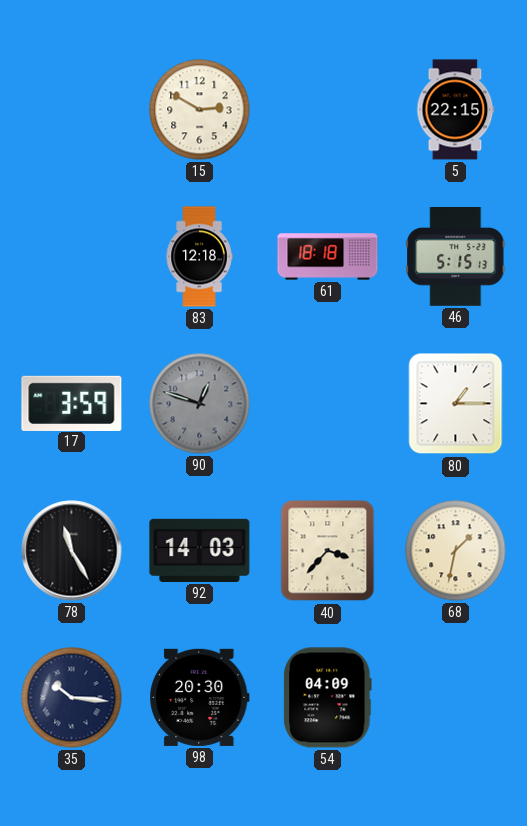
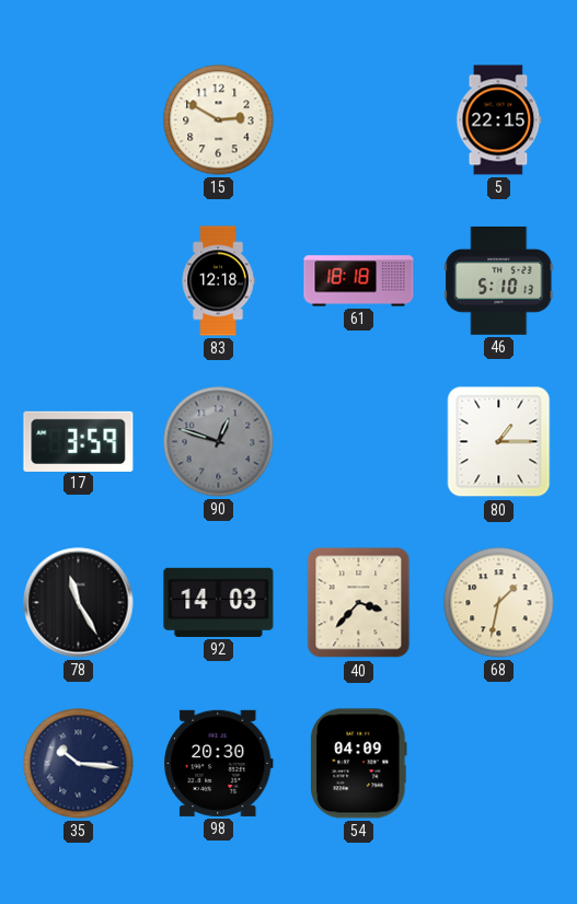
46: 5:15 -> 5:10
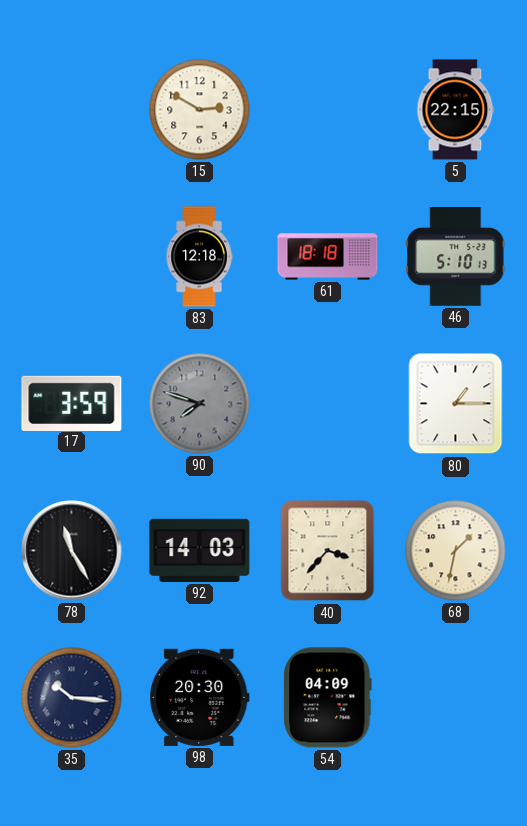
90: 12:48 -> 7:48
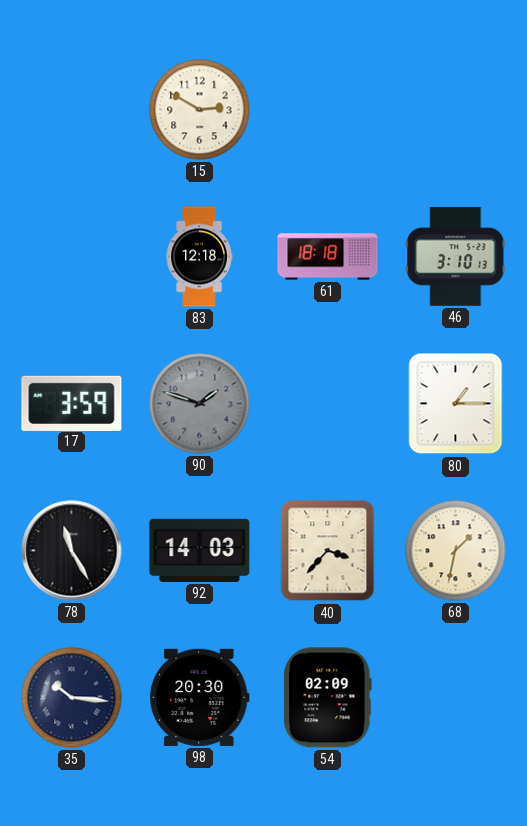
5: 22:15 -> none
46: 5:10 -> 3:10
90: 7:48 -> 1:48
54: 04:09 -> 02:09
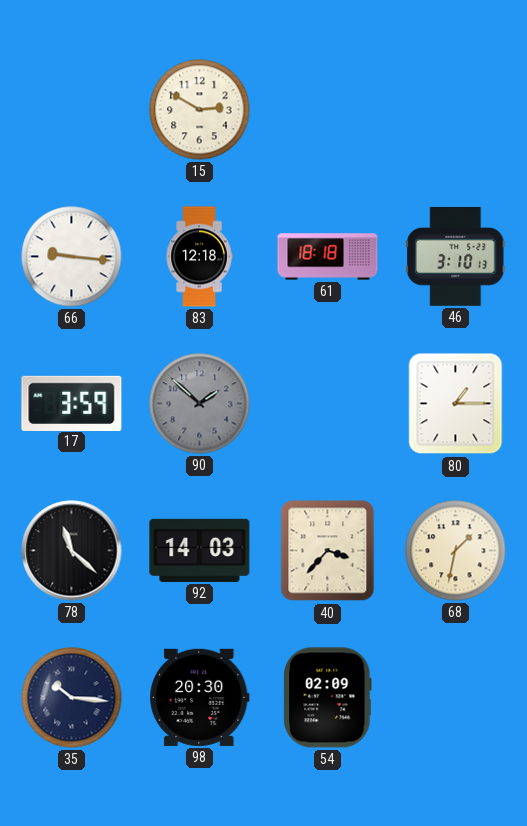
66: none -> 9:16
90: 1:48 -> 1:52
78: 11:25 -> 11:22
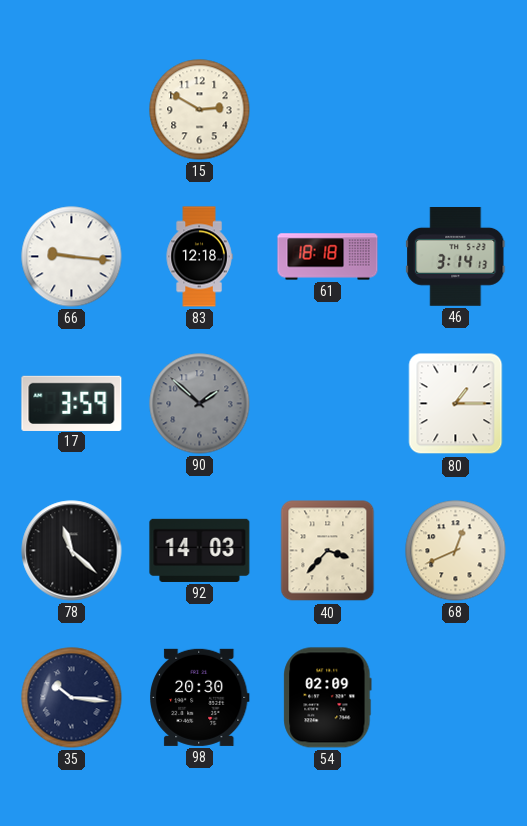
46: 3:10 -> 3:14
68: 1:32 -> 12:41
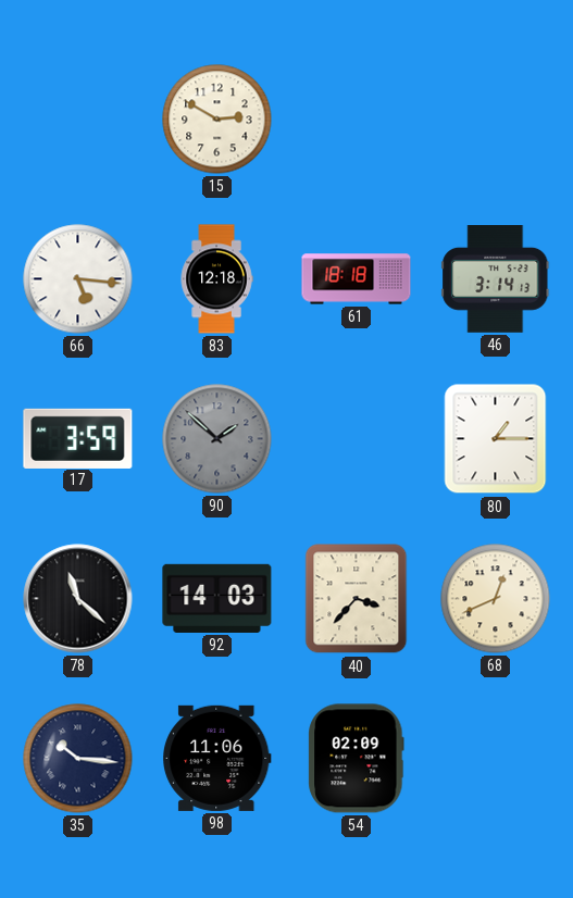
66: 9:16 -> 5:16
98: 20:30 -> 11:06
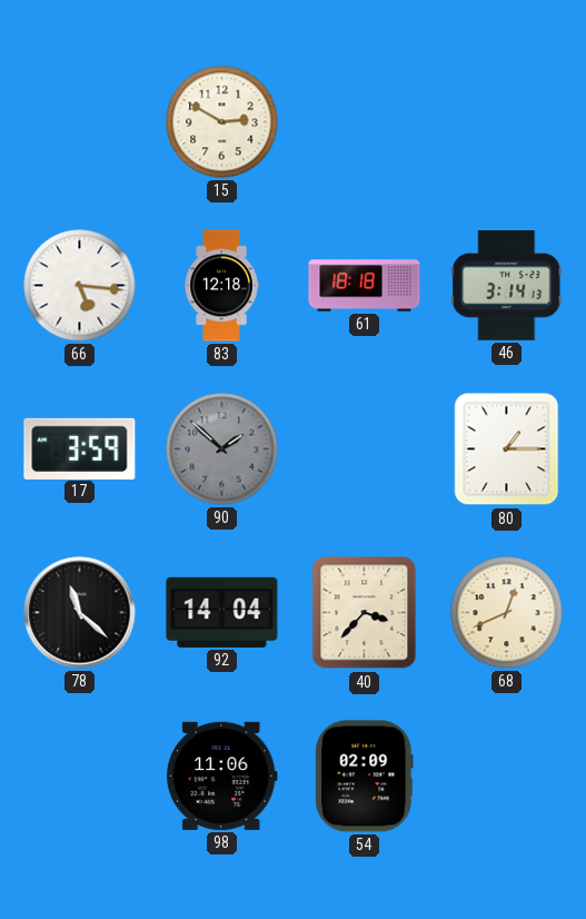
92: 14:03 -> 14:04
35: 10:16 -> none
